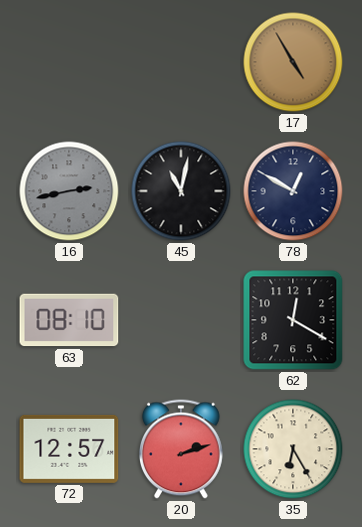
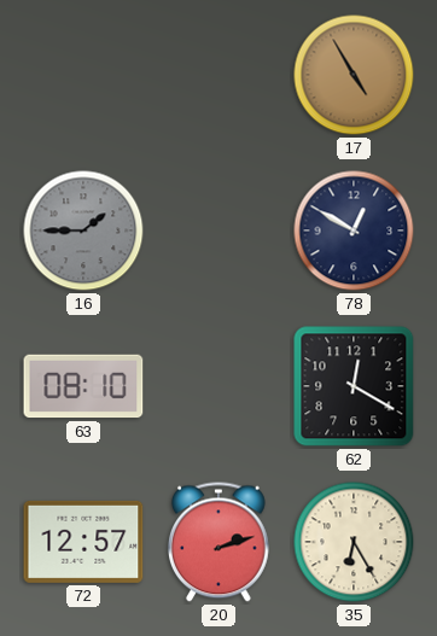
16: 2:43 -> 1:45
45: 11:02 -> none
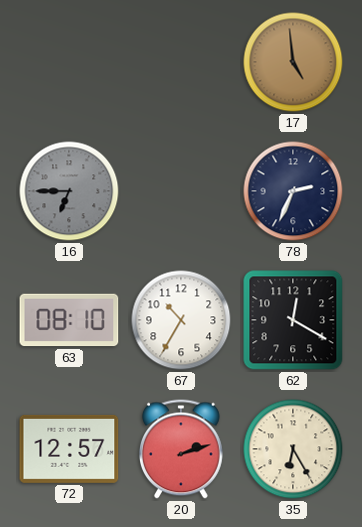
17: 4:55 -> 4:59
16: 1:45 -> 6:45
78: 12:50 -> 2:34
67: none -> 10:35
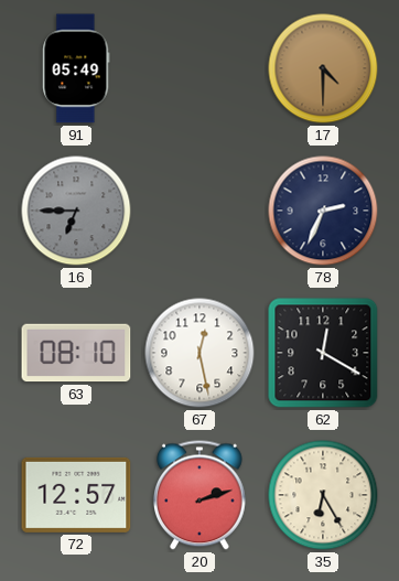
91: none -> 05:49
17: 4:59 -> 4:30
67: 10:35 -> 12:28
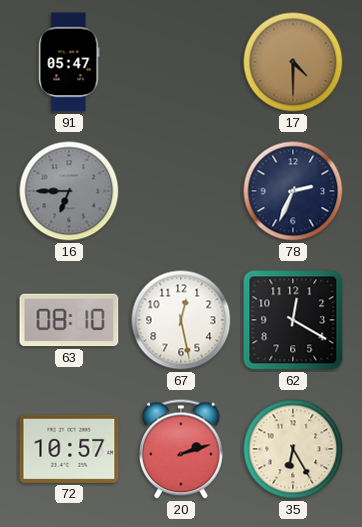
91: 05:49 -> 05:47
72: 12:57 -> 10:57
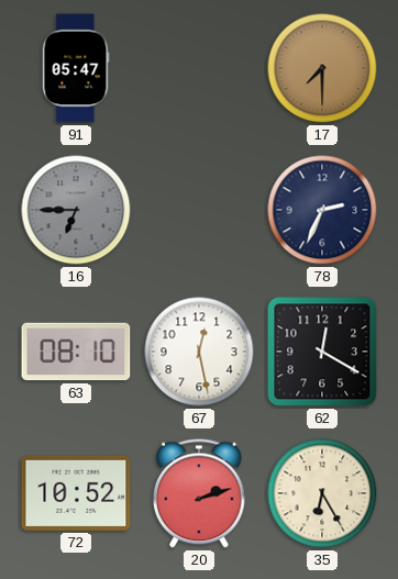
17: 4:30 -> 7:30
72: 10:57 -> 10:52
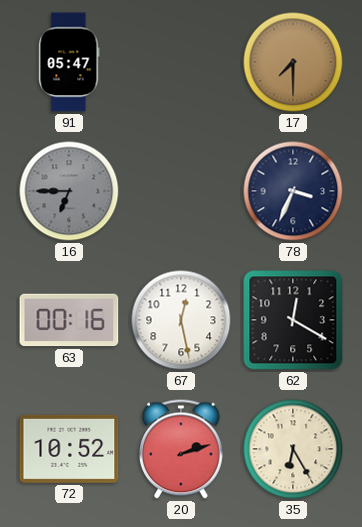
78: 2:34 -> 3:34
63: 08:10 -> 00:16
